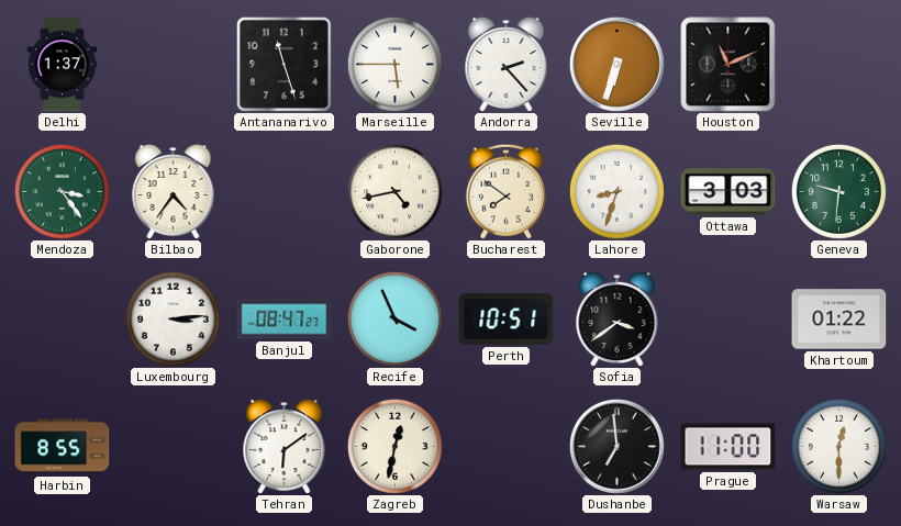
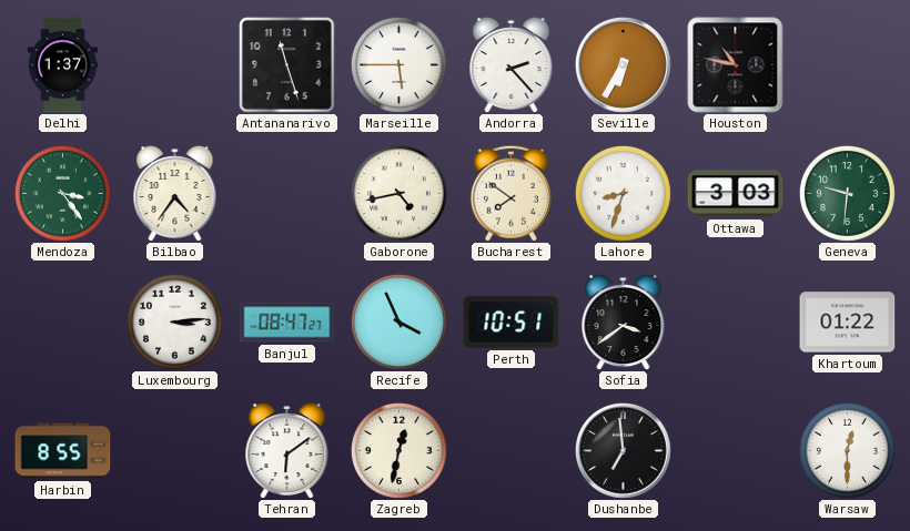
Seville: 6:33 -> 6:35
Houston: 11:11 -> 10:47
Prague: 11:00 -> none
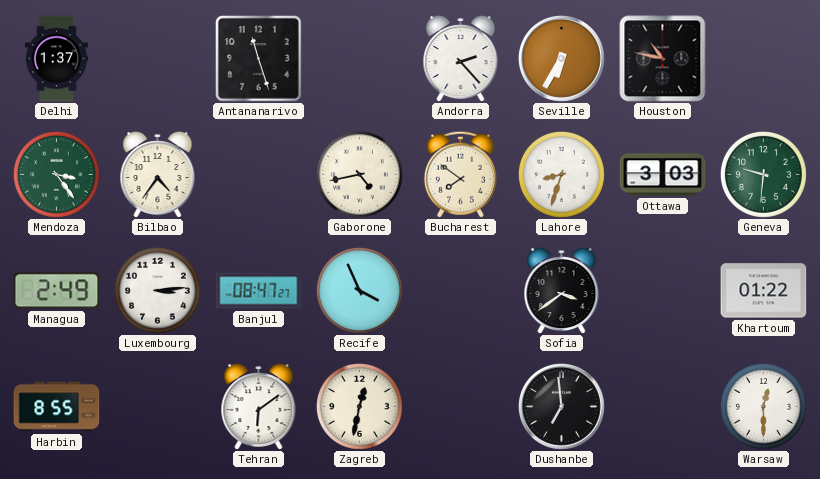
Marseille: 5:45 -> none
Managua: none -> 2:49
Perth: 10:51 -> none
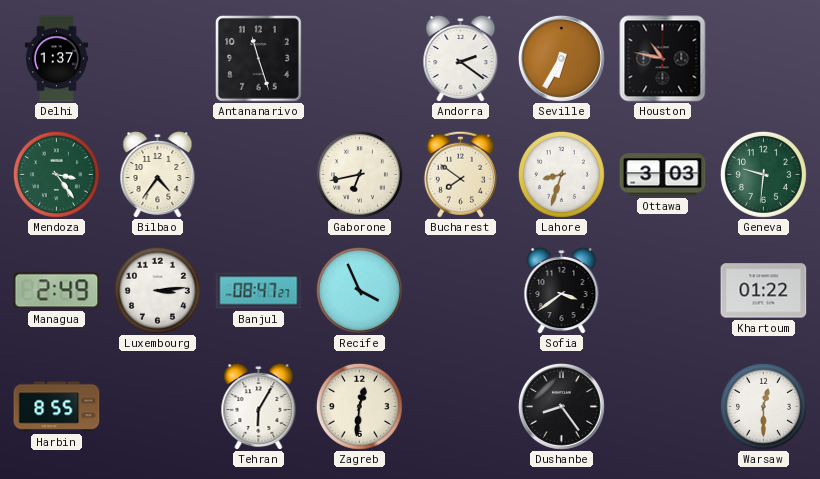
Andorra: 2:23 -> 2:21
Gaborone: 4:43 -> 6:43
Tehran: 6:09 -> 6:05
Zagreb: 12:32 -> 12:31
Dushanbe: 6:59 -> 8:24
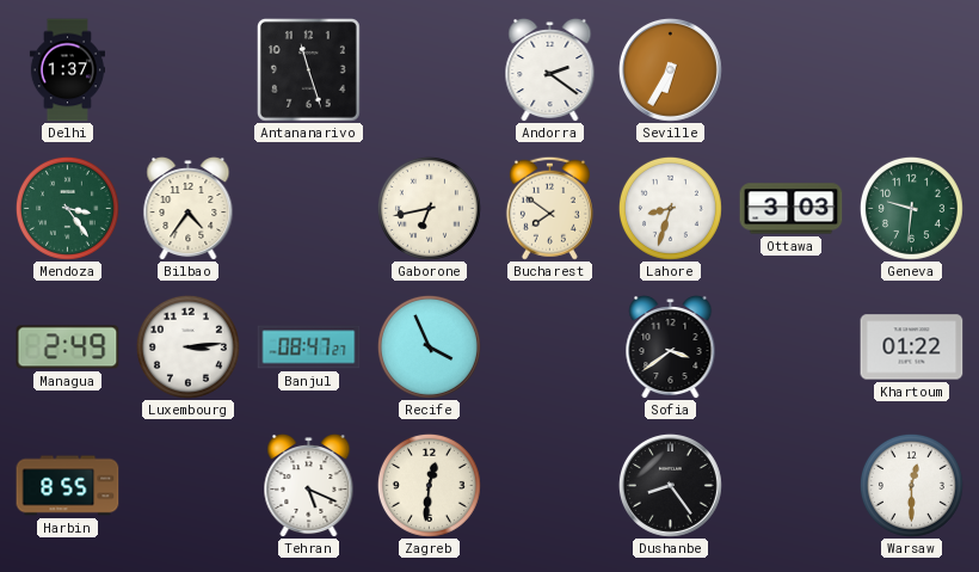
Houston: 10:47 -> none
Tehran: 6:05 -> 5:19
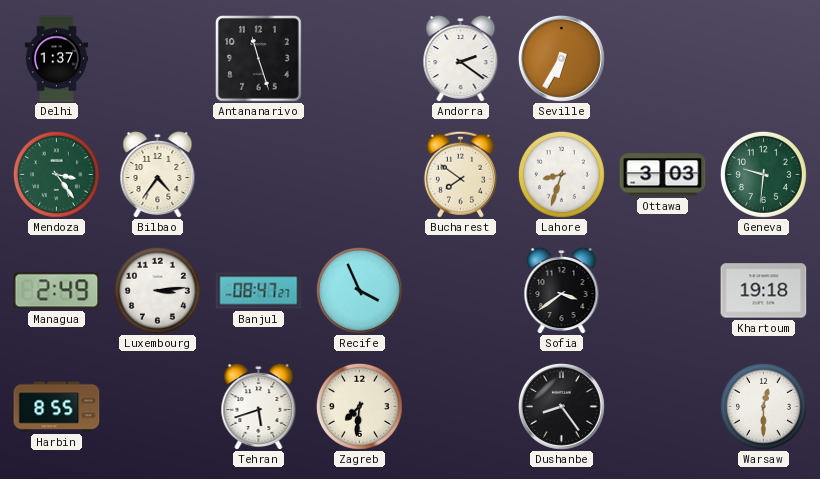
Gaborone: 6:43 -> none
Khartoum: 01:22 -> 19:18
Tehran: 5:19 -> 5:42
Zagreb: 12:31 -> 7:31
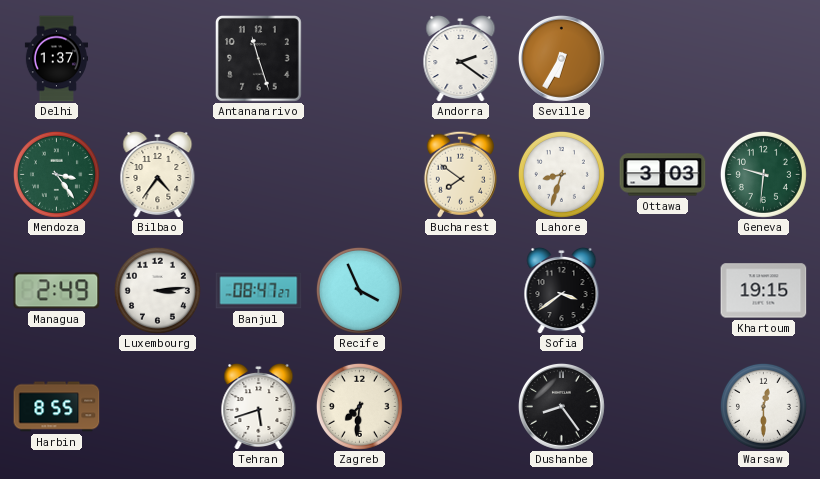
Khartoum: 19:18 -> 19:15
